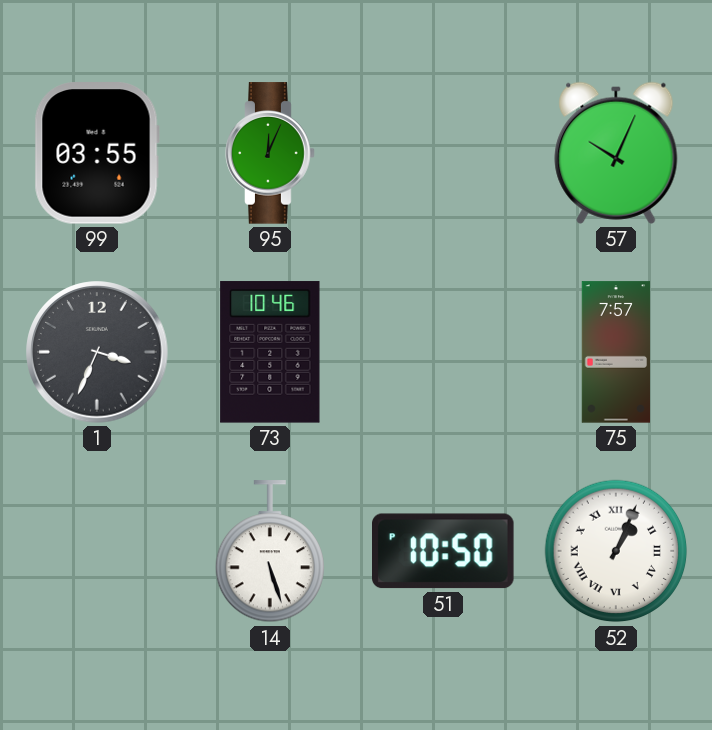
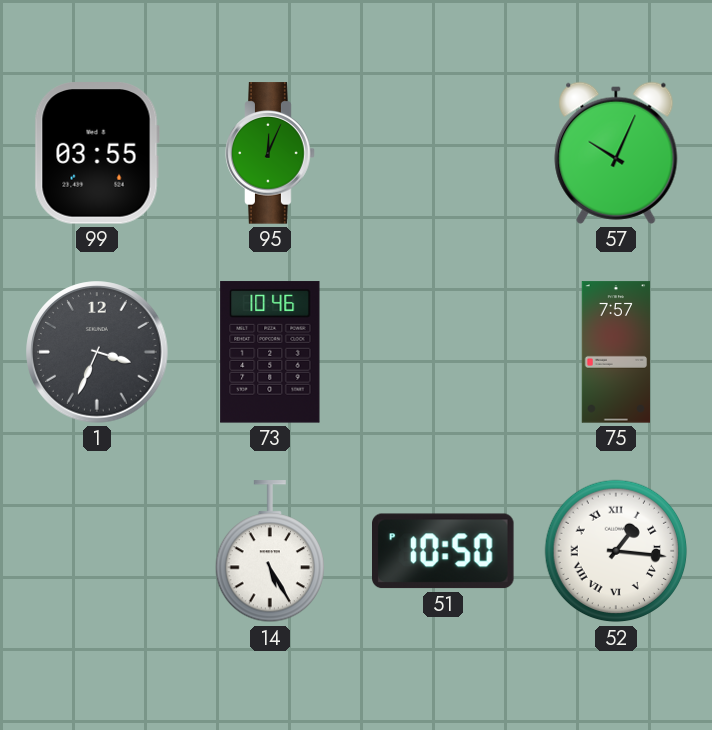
14: 5:27 -> 5:25
52: 1:04 -> 1:16
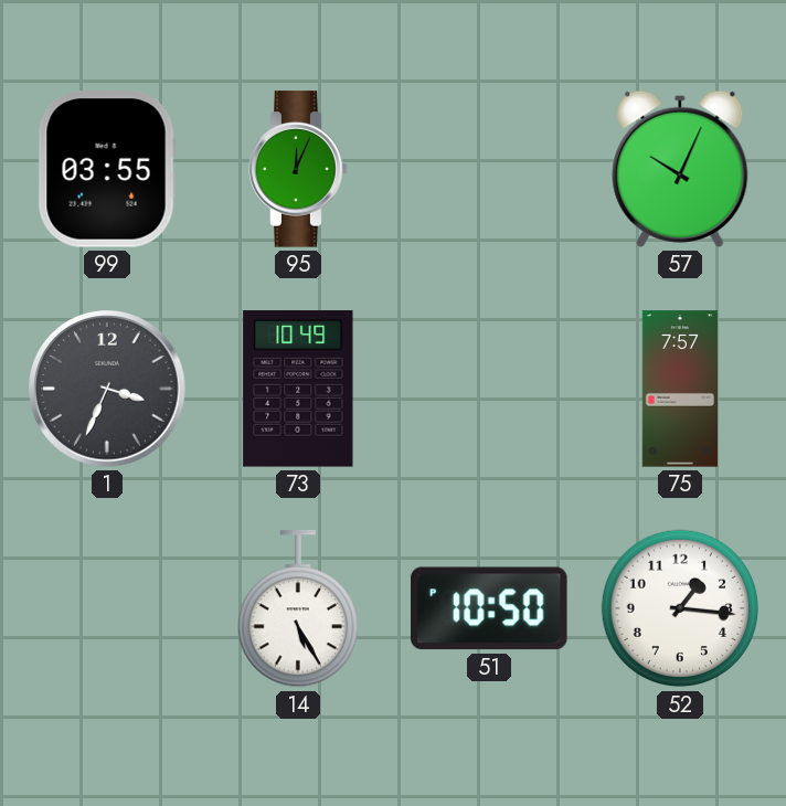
73: 10:46 -> 10:49
52 numerals: Roman -> Arabic
